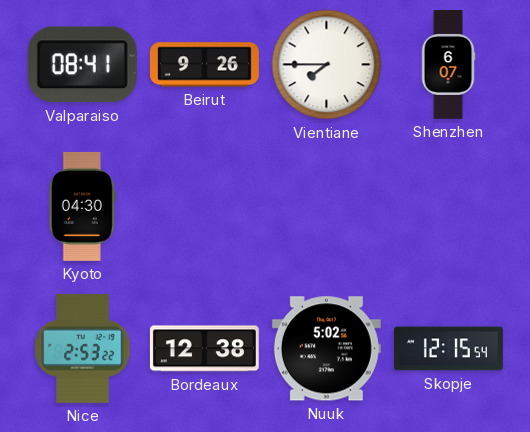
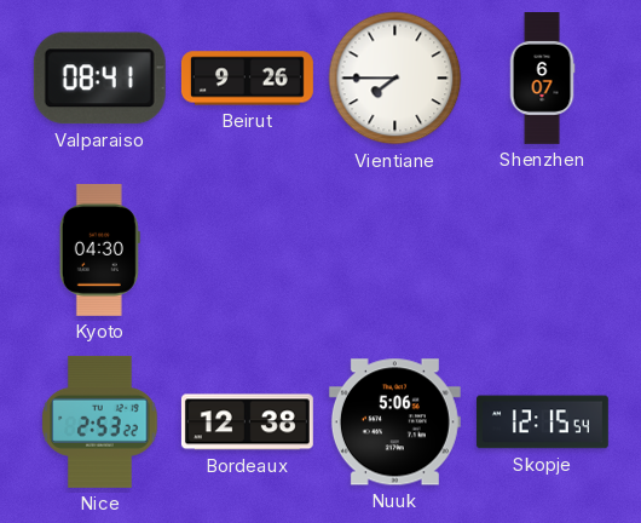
Nuuk: 5:02 -> 5:06
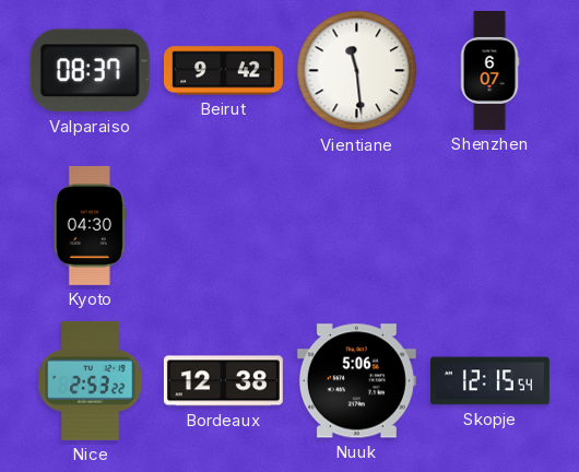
Valparaiso: 08:41 -> 08:37
Beirut: 9:26 -> 9:42
Vientiane: 7:45 -> 11:29
